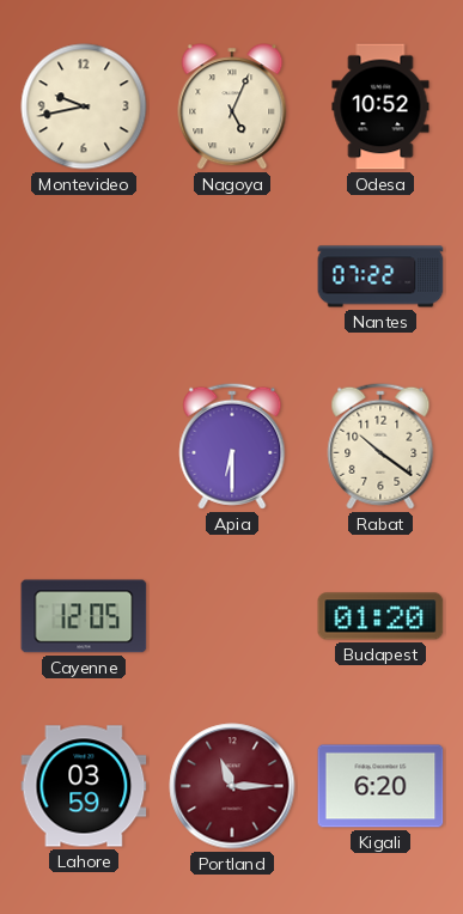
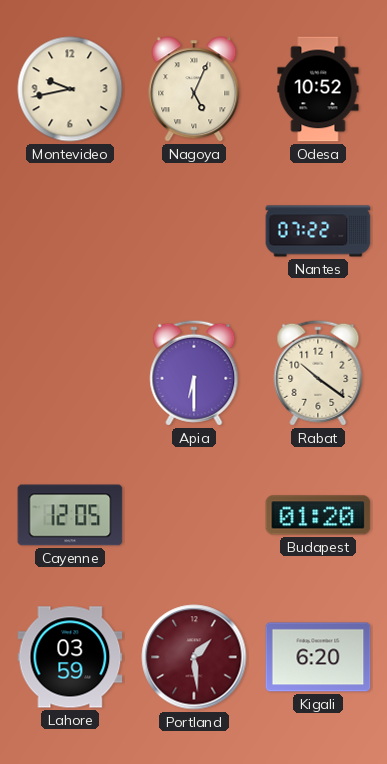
Portland: 11:15 -> 1:29
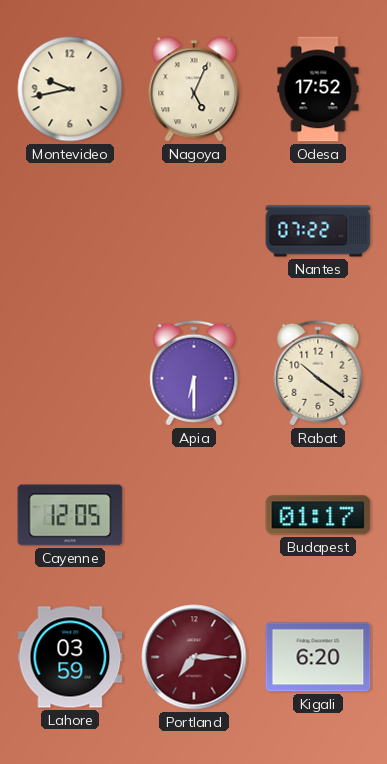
Odesa: 10:52 -> 17:52
Budapest: 01:20 -> 01:17
Portland: 1:29 -> 7:15
